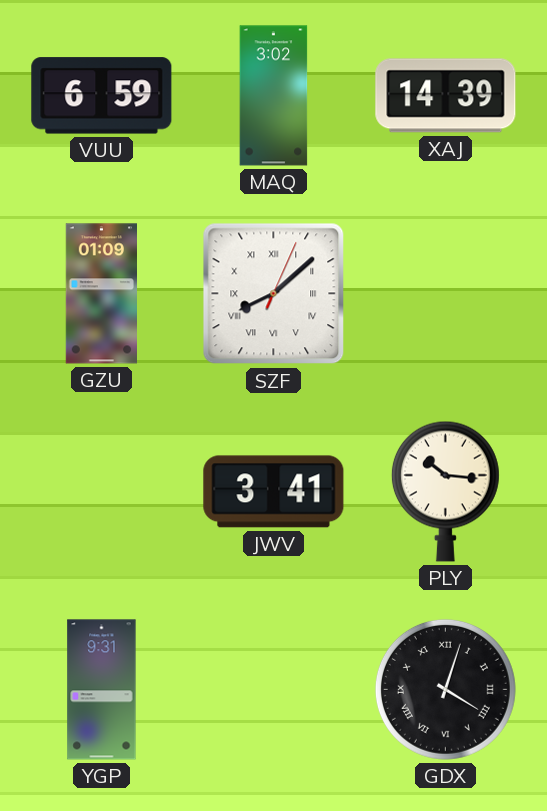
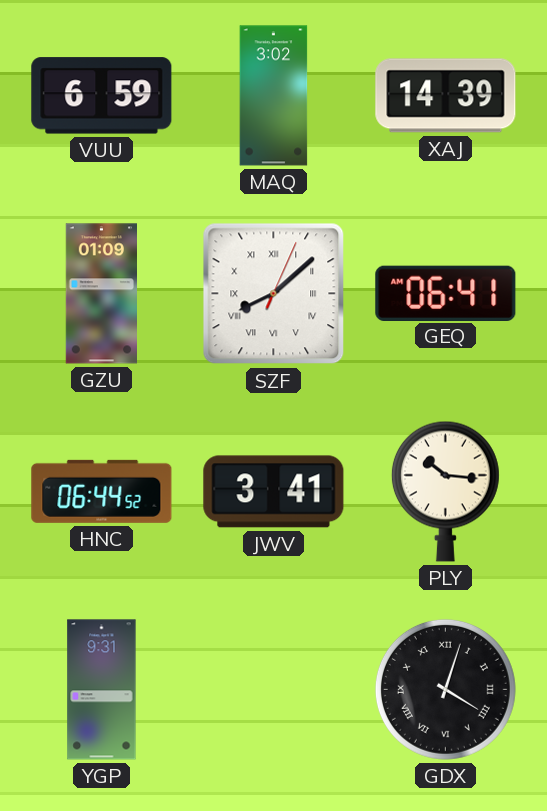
GEQ: none -> 06:41
HNC: none -> 06:44
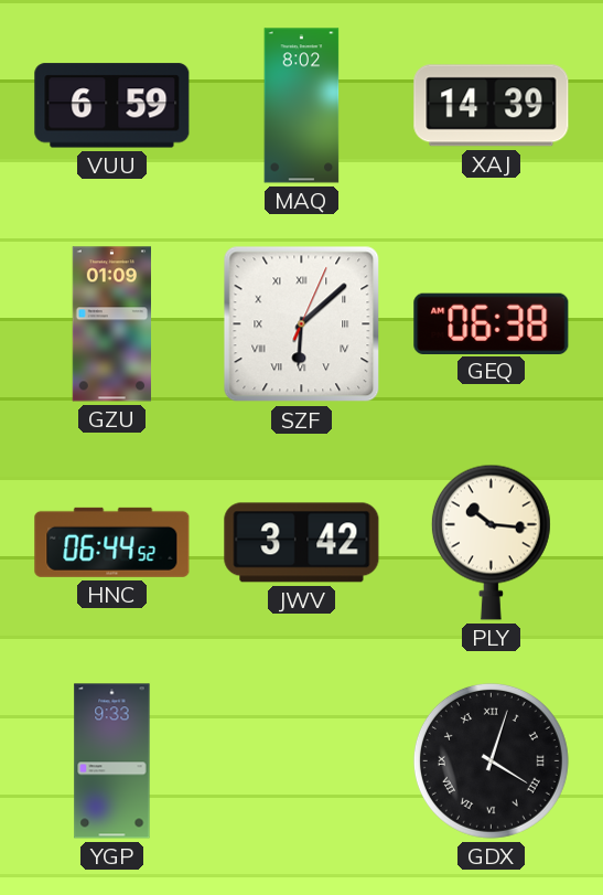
MAQ: 3:02 -> 8:02
SZF: 8:08 -> 6:08
GEQ: 06:41 -> 06:38
JWV: 3:41 -> 3:42
YGP: 9:31 -> 9:33
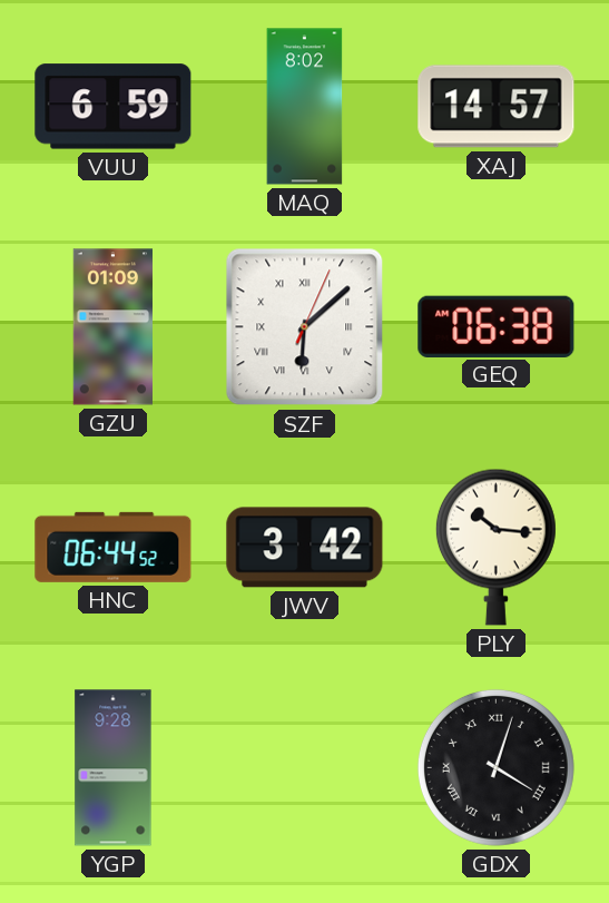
XAJ: 14:39 -> 14:57
YGP: 9:33 -> 9:28
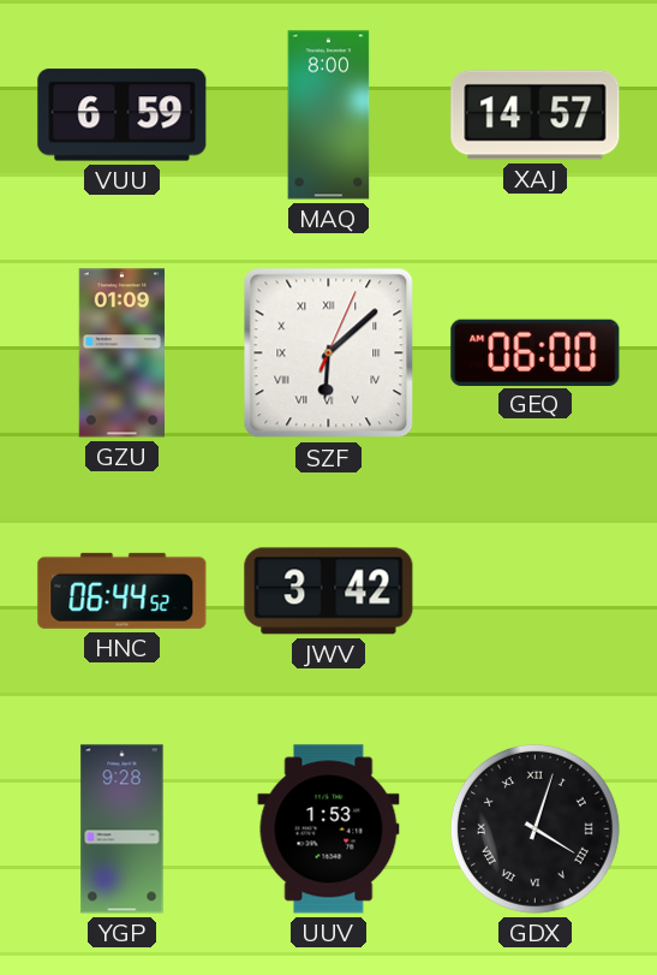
MAQ: 8:02 -> 8:00
GEQ: 06:38 -> 06:00
PLY: 10:16 -> none
UUV: none -> 1:53
